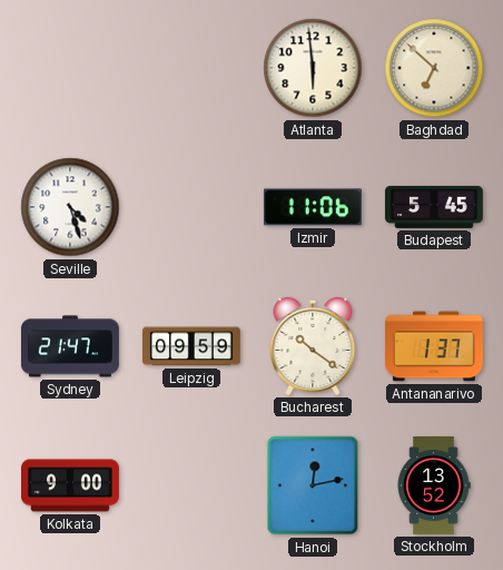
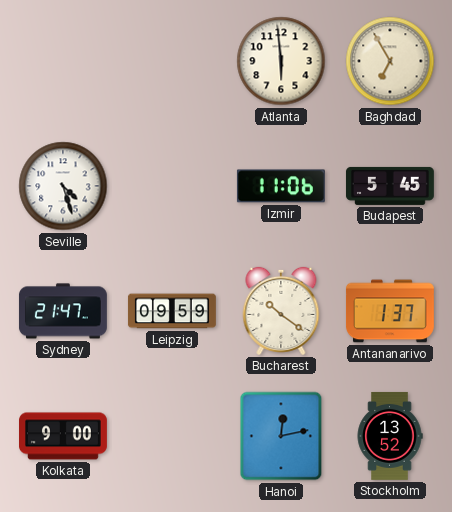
Baghdad: 6:52 -> 6:55
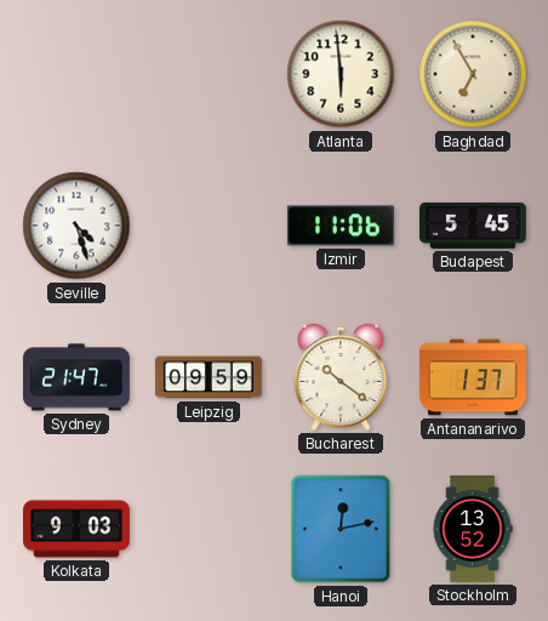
Kolkata: 9:00 -> 9:03
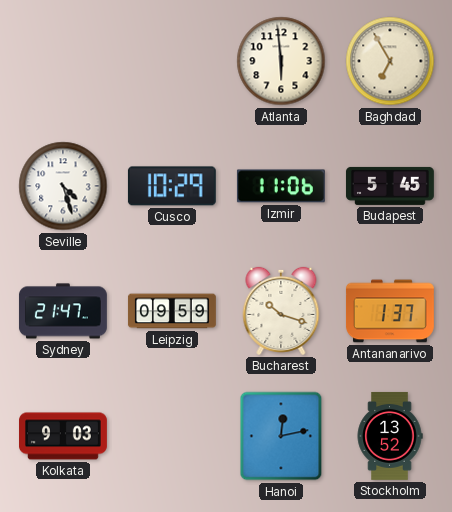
Cusco: none -> 10:29
Bucharest: 10:21 -> 10:18
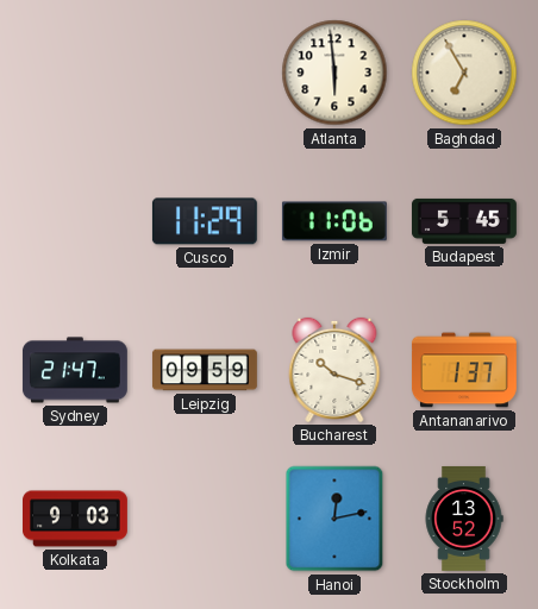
Seville: 4:27 -> none
Cusco: 10:29 -> 11:29
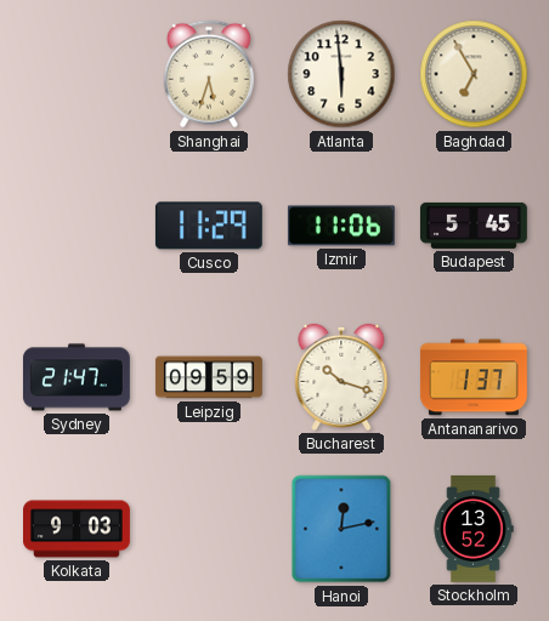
Shanghai: none -> 5:33
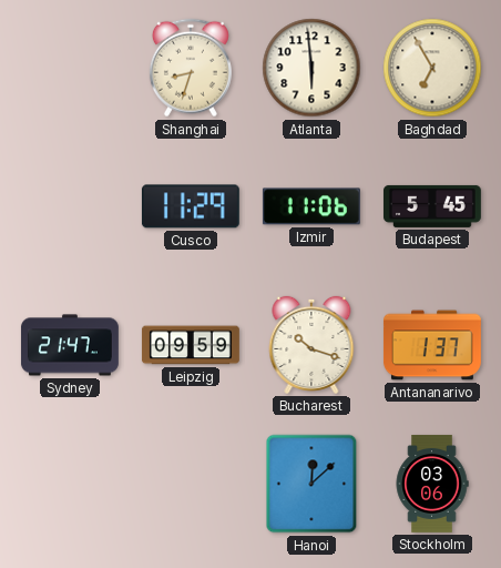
Shanghai: 5:33 -> 8:33
Kolkata: 9:03 -> none
Hanoi: 12:13 -> 12:08
Stockholm: 13:52 -> 03:06
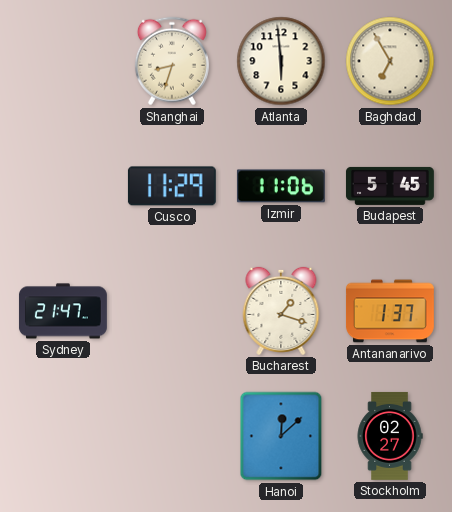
Leipzig: 09:59 -> none
Bucharest: 10:18 -> 1:18
Stockholm: 03:06 -> 02:27
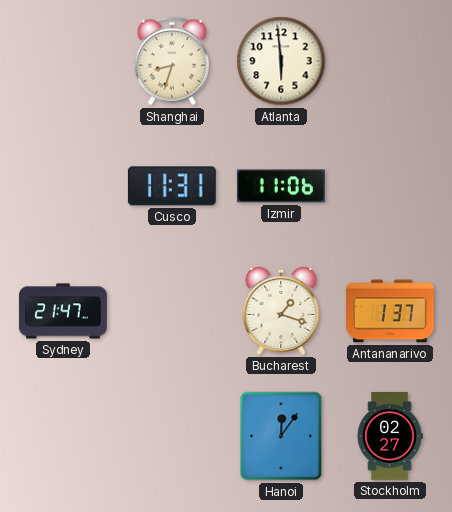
Baghdad: 6:55 -> none
Cusco: 11:29 -> 11:31
Budapest: 5:45 -> none
Hanoi: 12:08 -> 12:06
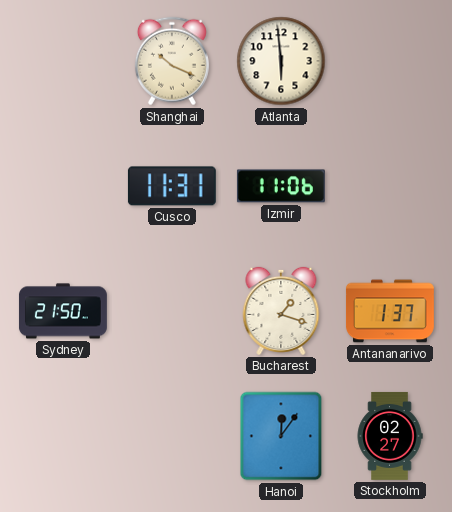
Shanghai: 8:33 -> 10:19
Sydney: 21:47 -> 21:50
